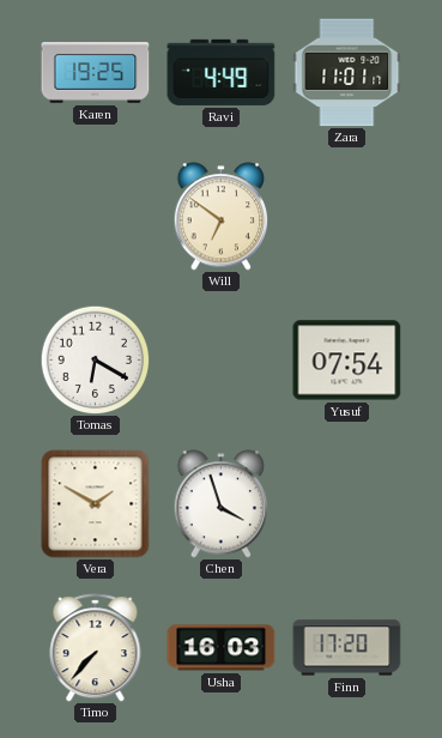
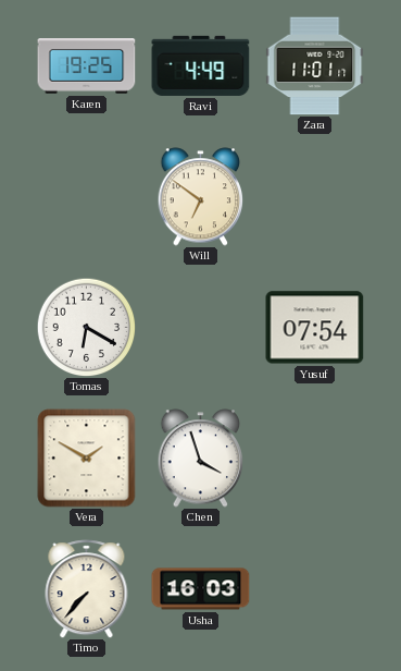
Finn: 17:20 -> none
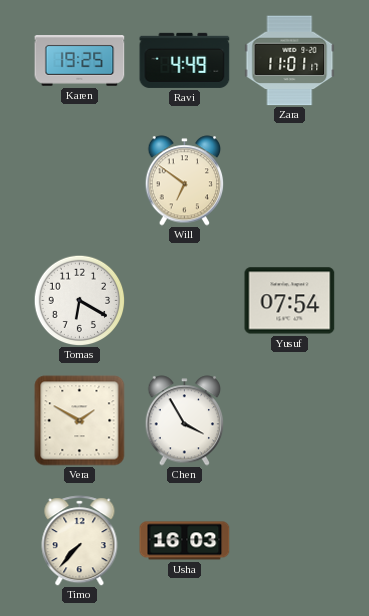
Chen: 3:57 -> 3:55
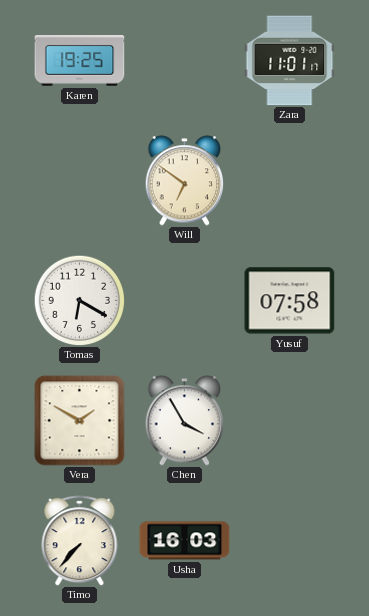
Ravi: 4:49 -> none
Yusuf: 07:54 -> 07:58
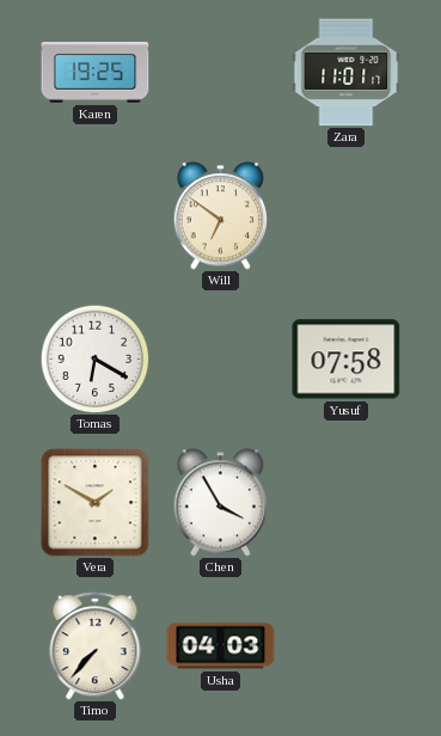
Usha: 16:03 -> 04:03
